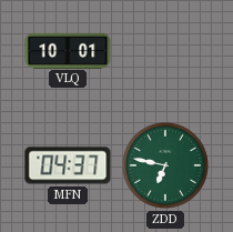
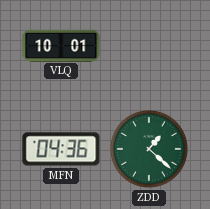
MFN: 04:37 -> 04:36
ZDD: 6:47 -> 1:22
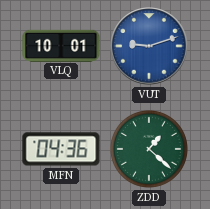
VUT: none -> 9:12
